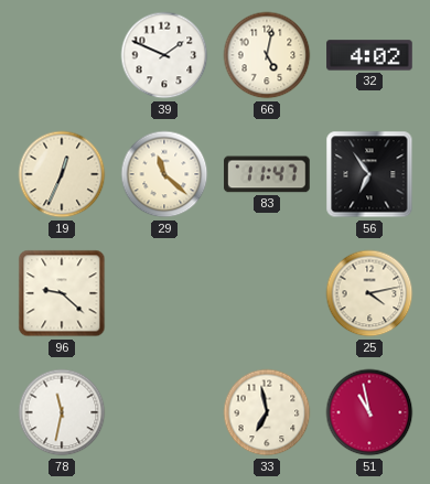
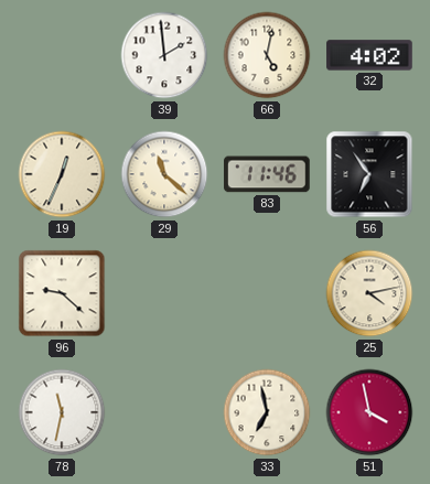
39: 1:49 -> 1:59
83: 11:47 -> 11:46
51: 10:58 -> 3:58
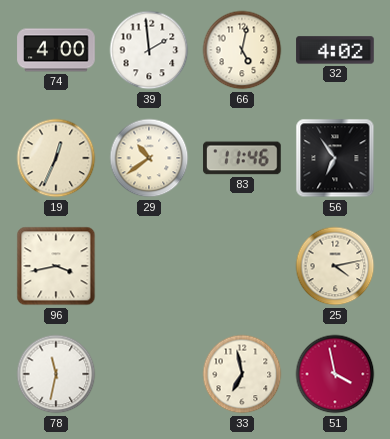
74: none -> 4:00
29: 11:22 -> 10:39
96: 9:22 -> 3:43
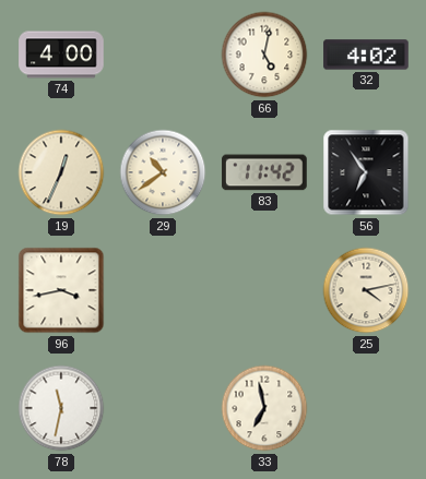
39: 1:59 -> none
83: 11:46 -> 11:42
51: 3:58 -> none
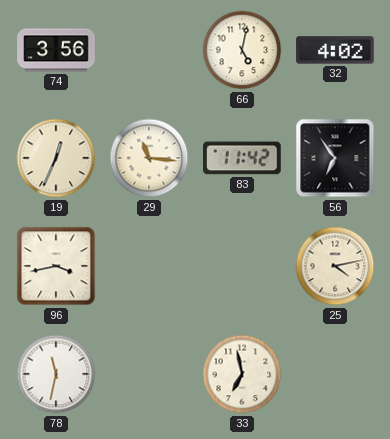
74: 4:00 -> 3:56
29: 10:39 -> 11:16
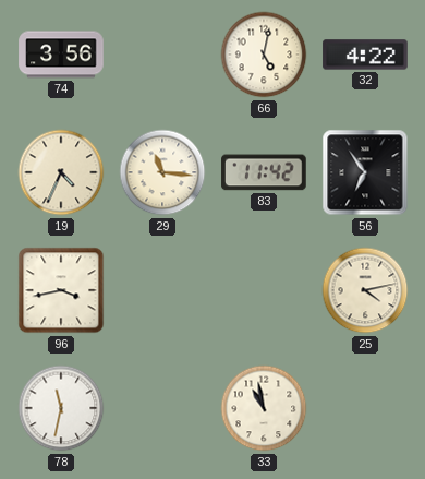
32: 4:02 -> 4:22
19: 12:34 -> 4:34
33: 6:58 -> 10:58
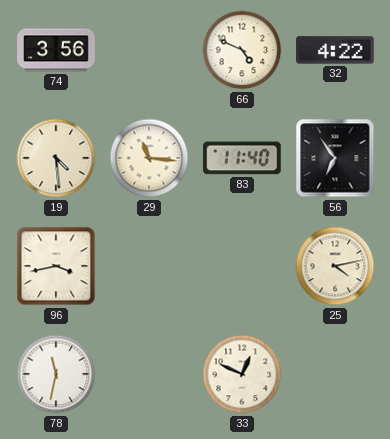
66: 5:02 -> 4:49
19: 4:34 -> 4:29
83: 11:42 -> 11:40
33: 10:58 -> 12:49
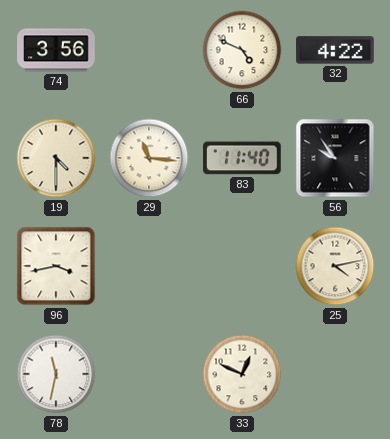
19: 4:29 -> 4:30
56: 6:54 -> 9:54
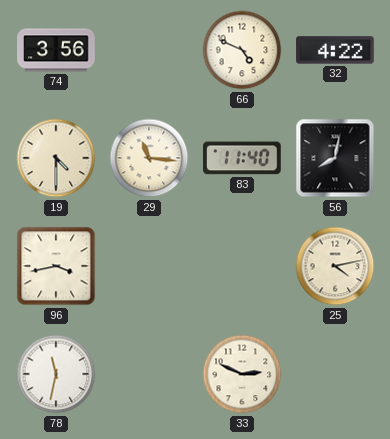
56: 9:54 -> 8:02
33: 12:49 -> 2:49
